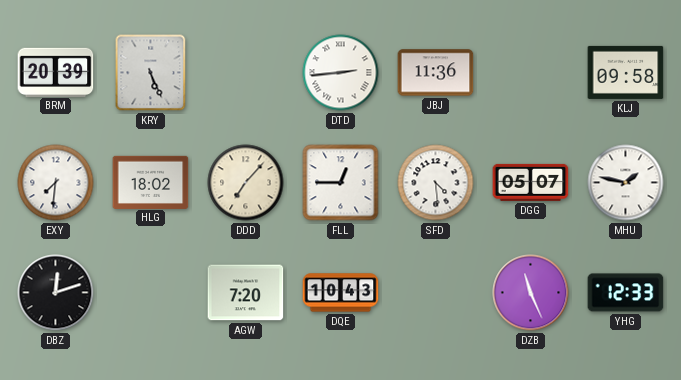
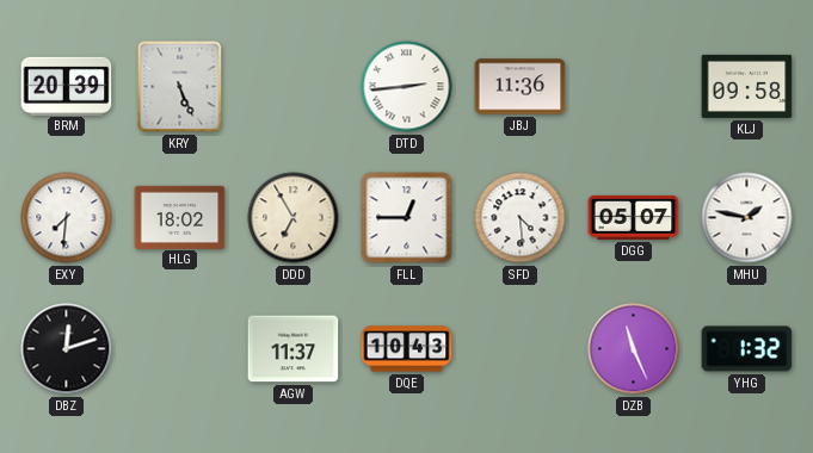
DDD: 7:07 -> 6:55
AGW: 7:20 -> 11:37
YHG: 12:33 -> 1:32
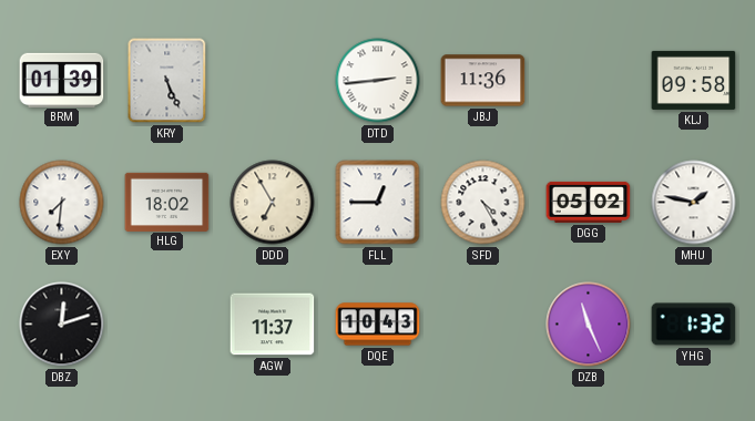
BRM: 20:39 -> 01:39
SFD: 4:29 -> 4:25
DGG: 05:07 -> 05:02
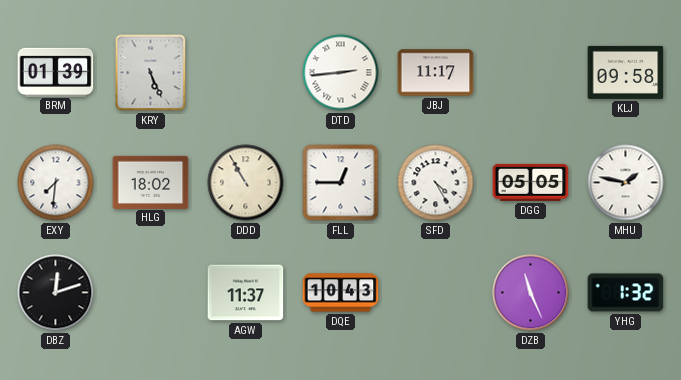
JBJ: 11:36 -> 11:17
DDD: 6:55 -> 10:55
DGG: 05:02 -> 05:05
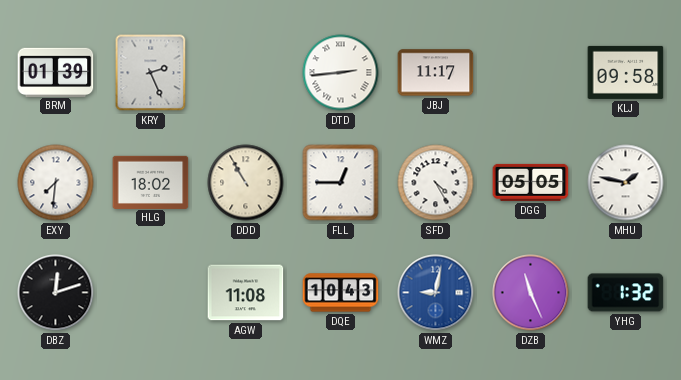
KRY: 5:26 -> 2:26
AGW: 11:37 -> 11:08
WMZ: none -> 9:02
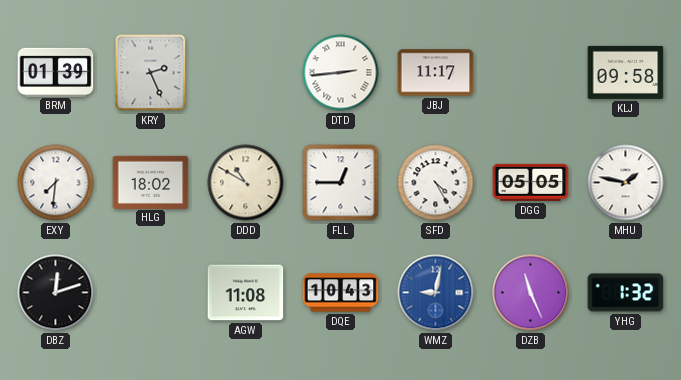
DDD: 10:55 -> 10:50
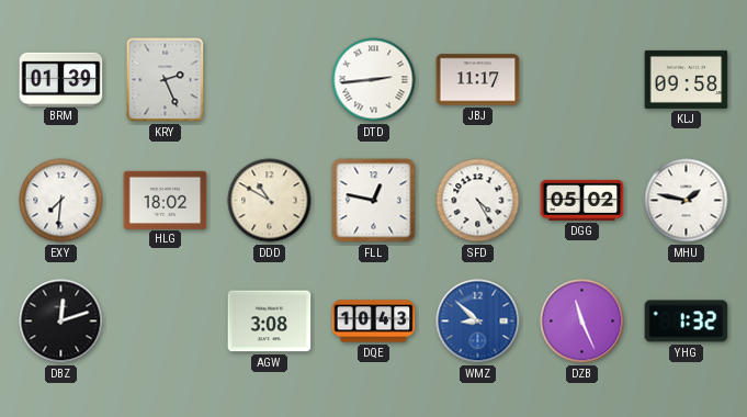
FLL: 12:45 -> 12:47
DGG: 05:05 -> 05:02
AGW: 11:08 -> 3:08
WMZ: 9:02 -> 8:52
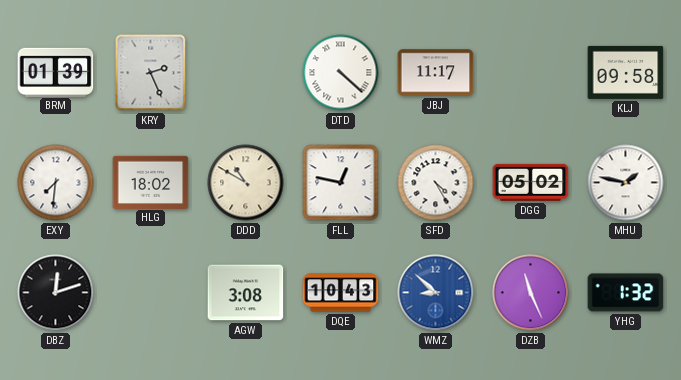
DTD: 2:44 -> 4:22
